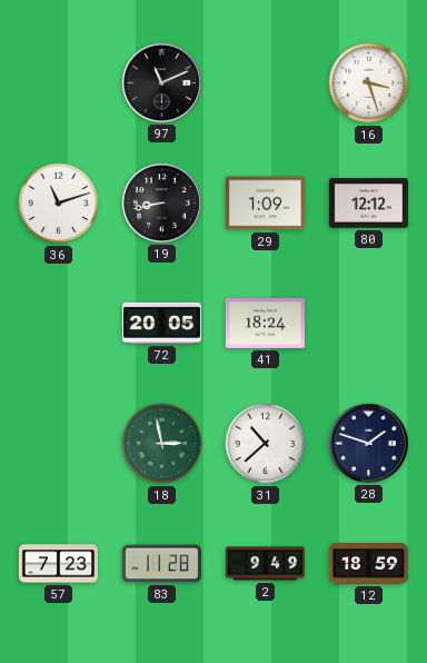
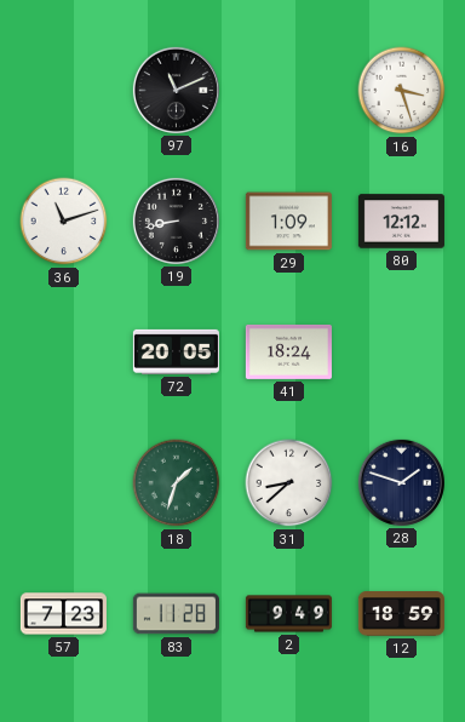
18: 2:58 -> 1:33
31: 10:38 -> 8:38
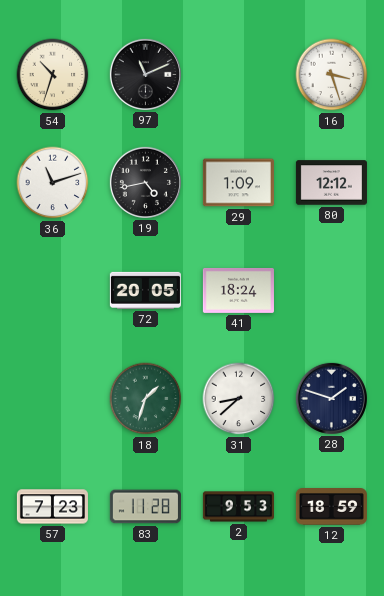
54: none -> 10:33
19: 8:43 -> 4:43
2: 9:49 -> 9:53
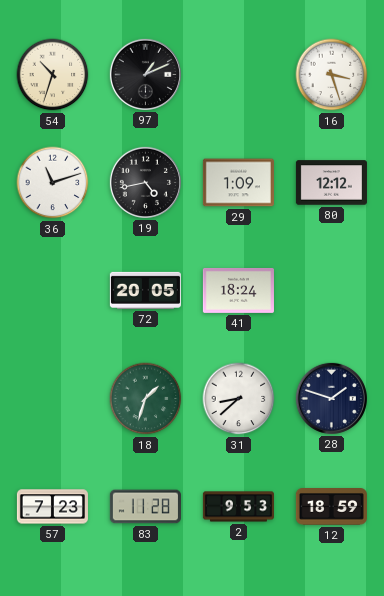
97: 11:11 -> 1:11
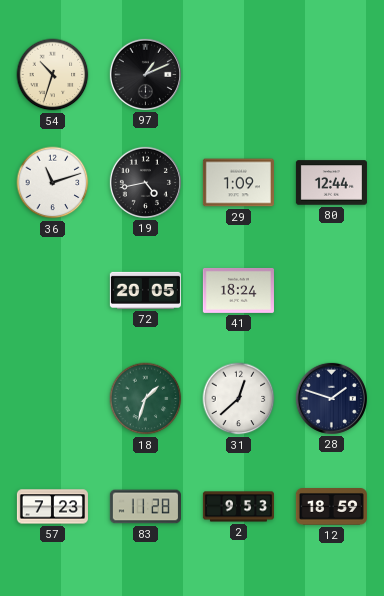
16: 3:27 -> none
80: 12:12 -> 12:44
31: 8:38 -> 12:38
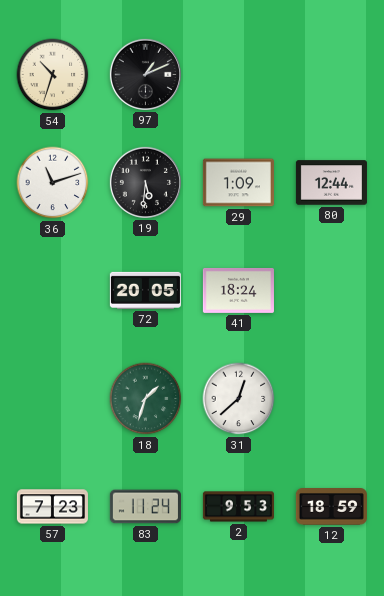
19: 4:43 -> 5:31
28: 1:48 -> none
83: 11:28 -> 11:24
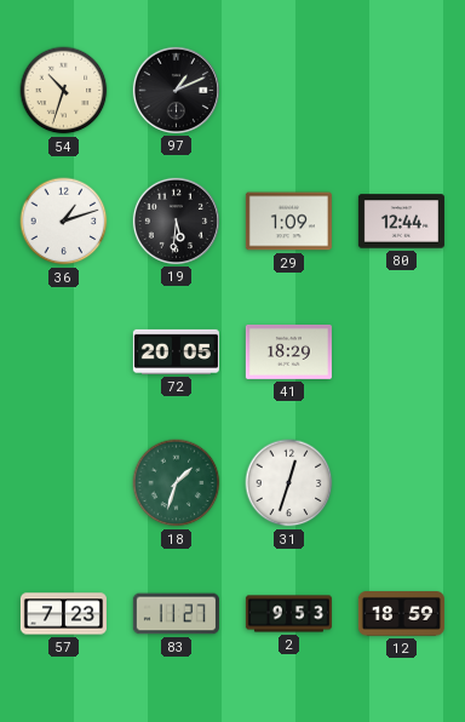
36: 11:12 -> 1:12
41: 18:24 -> 18:29
31: 12:38 -> 12:33
83: 11:24 -> 11:27
